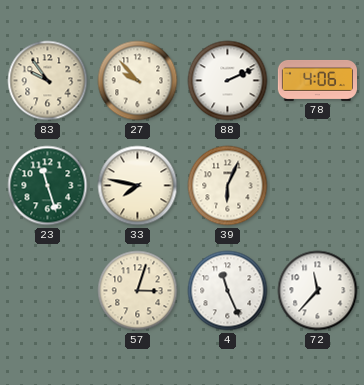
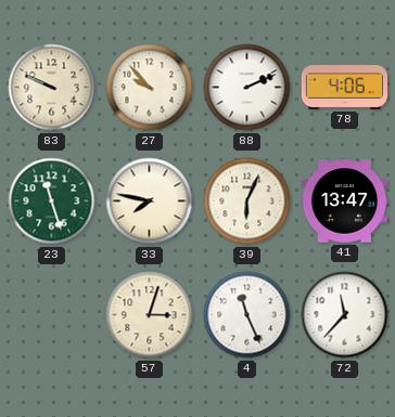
83: 9:54 -> 9:49
41: none -> 13:47
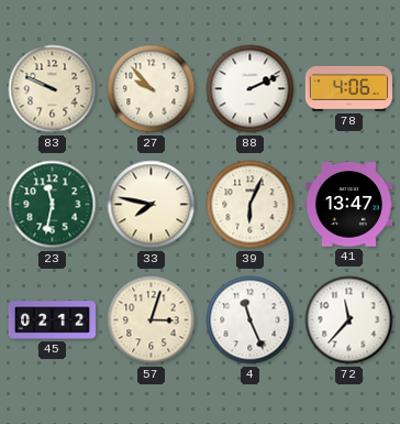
23: 11:27 -> 11:32
45: none -> 02:12
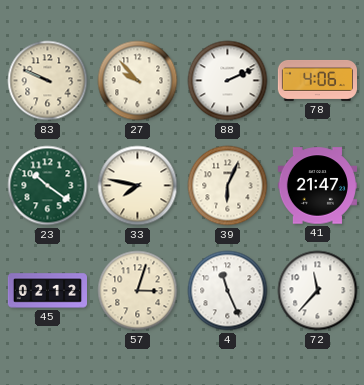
23: 11:32 -> 10:21
41: 13:47 -> 21:47
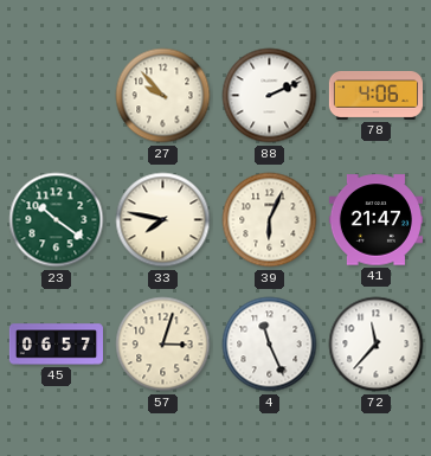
83: 9:49 -> none
45: 02:12 -> 06:57
